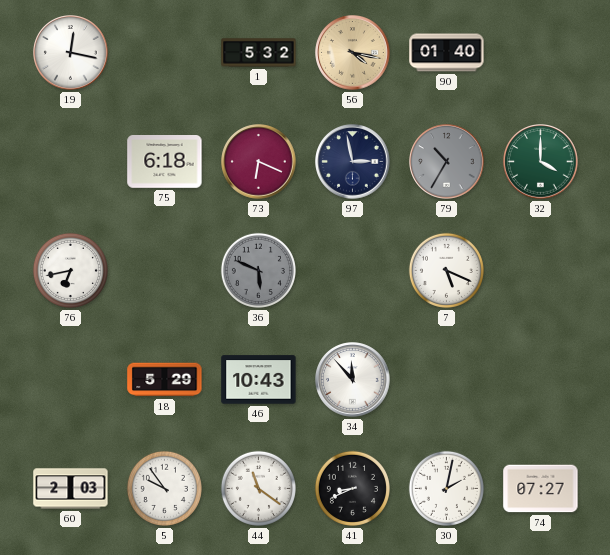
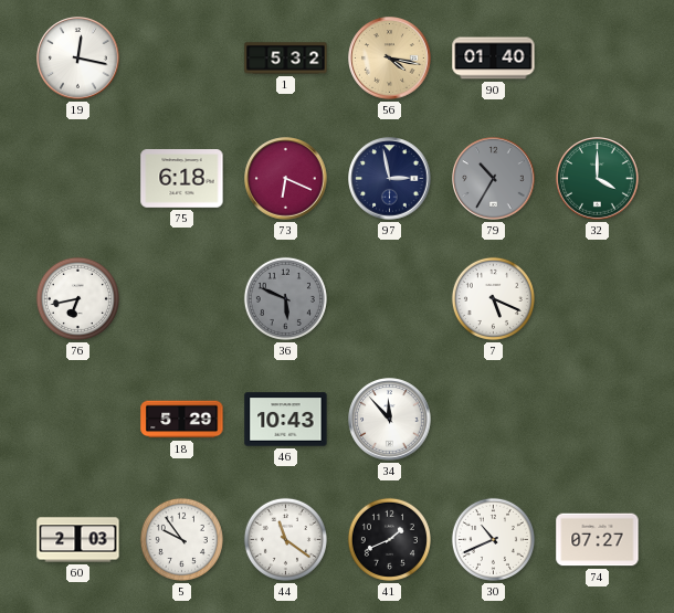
41: 8:41 -> 1:41
30: 2:02 -> 10:41
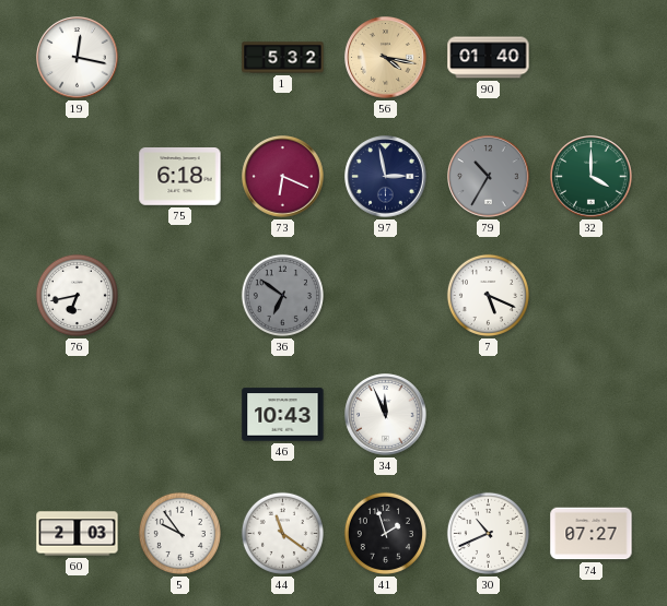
36: 5:49 -> 6:51
18: 5:29 -> none
34: 11:53 -> 11:56
41: 1:41 -> 1:57
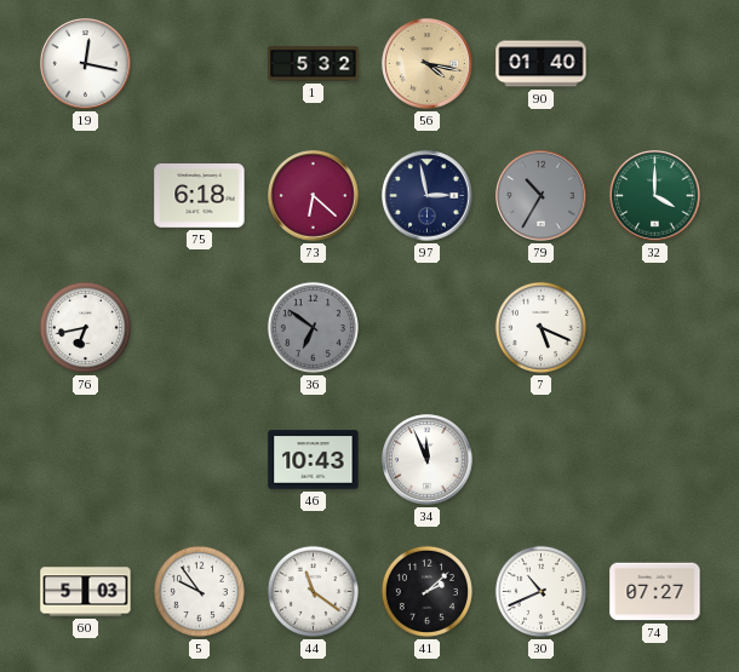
73: 6:19 -> 6:22
60: 2:03 -> 5:03
41: 1:57 -> 2:08
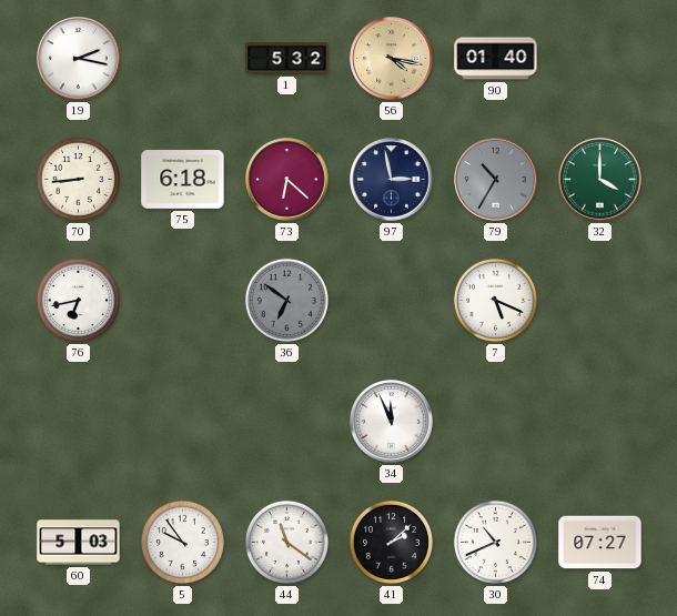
19: 12:17 -> 2:17
70: none -> 8:44
46: 10:43 -> none
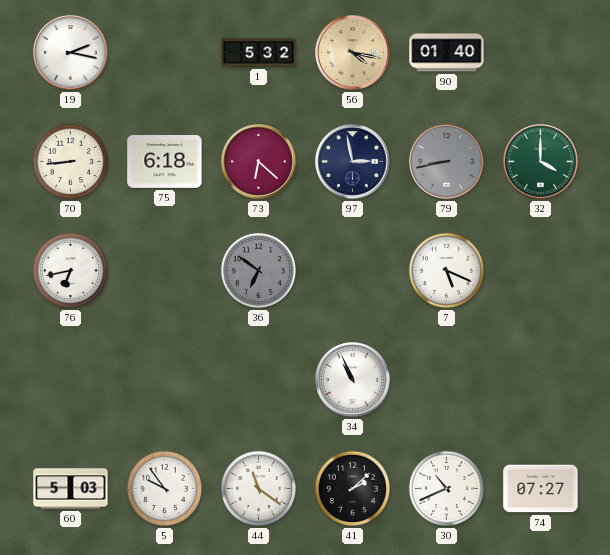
79: 10:35 -> 8:43
34: 11:56 -> 10:56
